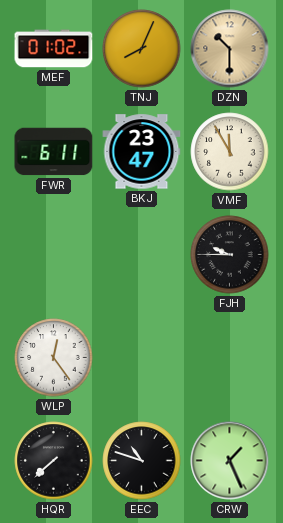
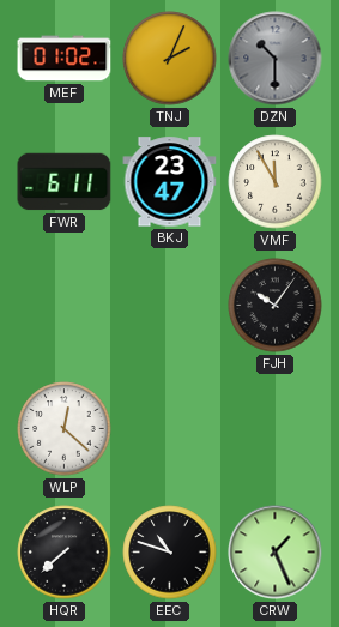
TNJ: 8:04 -> 2:04
DZN dial: champagne -> grey
FJH: 9:45 -> 10:06
WLP: 12:24 -> 12:22
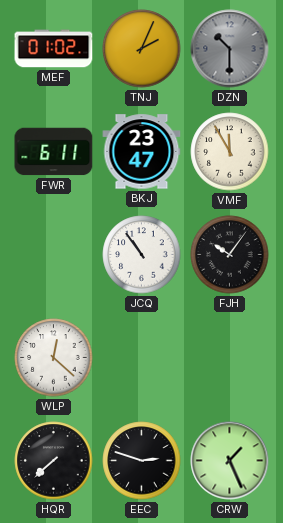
JCQ: none -> 10:54
EEC: 10:48 -> 2:48
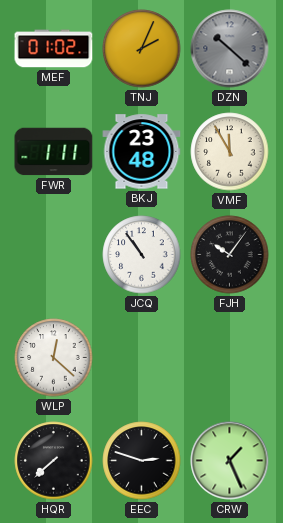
DZN: 10:30 -> 10:22
FWR: 6:11 -> 1:11
BKJ: 23:47 -> 23:48
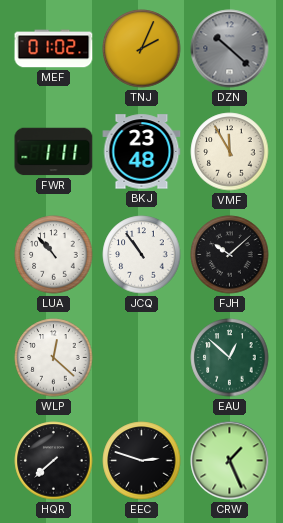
LUA: none -> 10:53
FJH: 10:06 -> 10:08
EAU: none -> 12:52
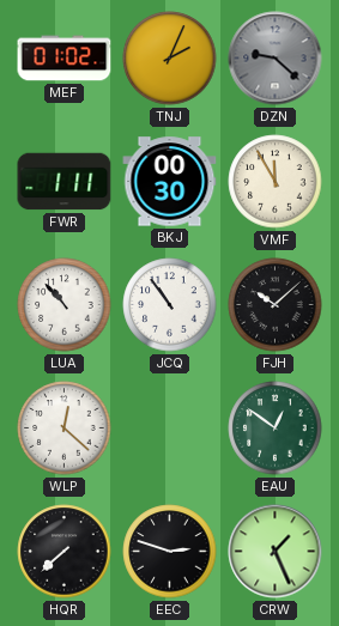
DZN: 10:22 -> 9:22
BKJ: 23:48 -> 00:30
EAU: 12:52 -> 12:51
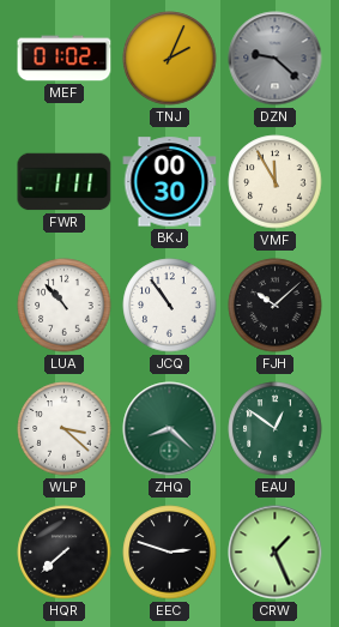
WLP: 12:22 -> 3:22
ZHQ: none -> 8:22
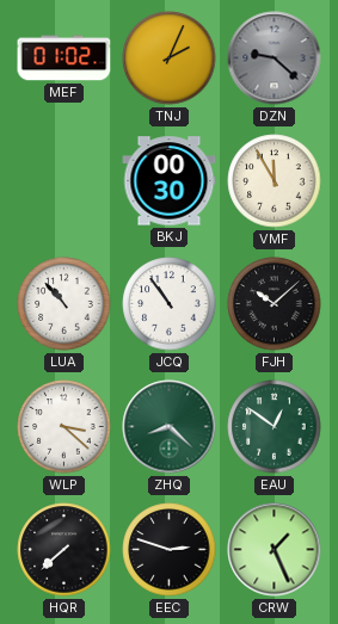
FWR: 1:11 -> none
